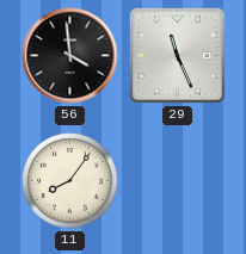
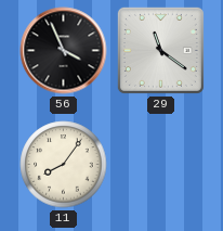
56: 3:59 -> 3:56
29: 11:26 -> 11:21
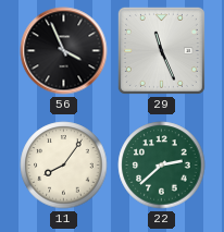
29: 11:21 -> 11:26
22: none -> 2:38
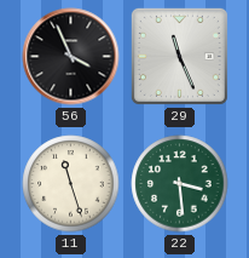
11: 8:06 -> 11:27
22: 2:38 -> 3:29
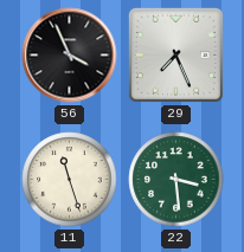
29: 11:26 -> 7:26
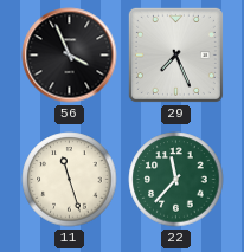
22: 3:29 -> 11:37
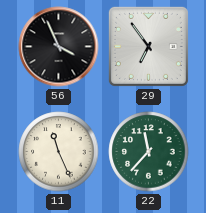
29: 7:26 -> 6:54
11: 11:27 -> 11:26
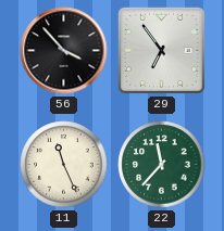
56: 3:56 -> 3:53
